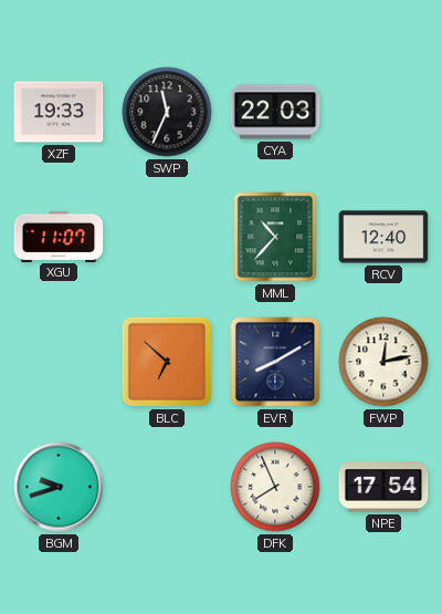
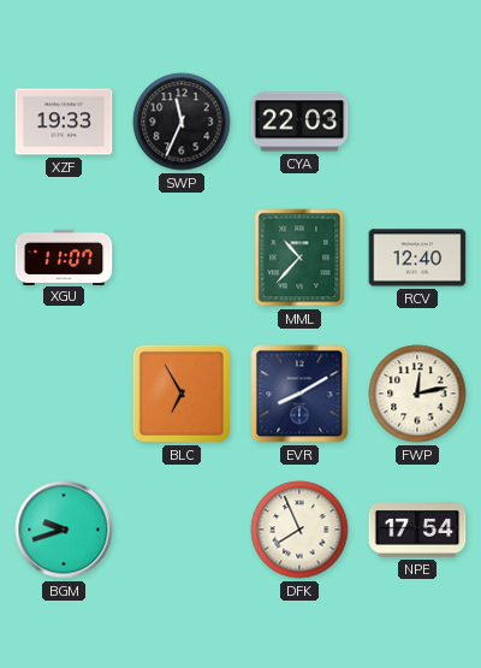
BLC: 6:52 -> 6:55
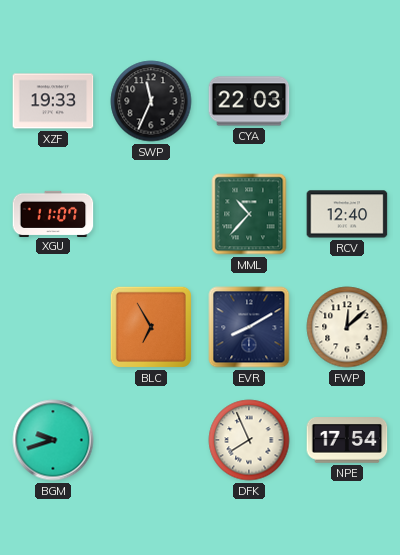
FWP: 12:13 -> 12:08
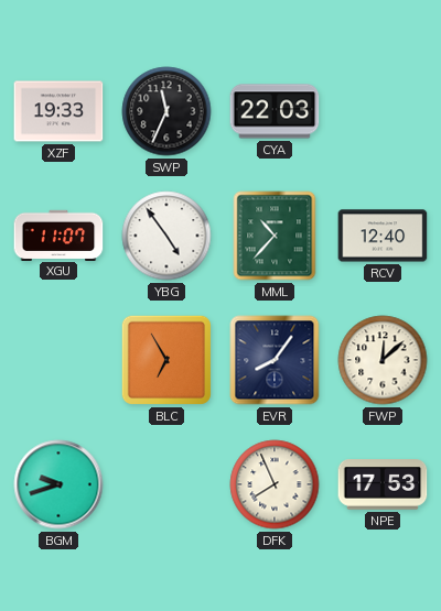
YBG: none -> 4:54
EVR: 8:10 -> 8:06
NPE: 17:54 -> 17:53
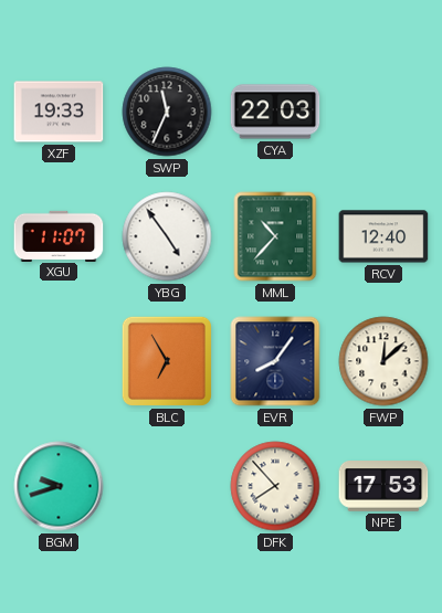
DFK: 7:56 -> 7:53
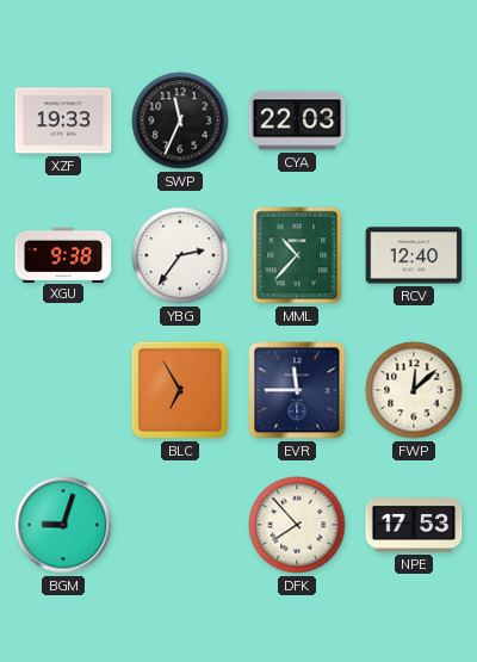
XGU: 11:07 -> 9:38
YBG: 4:54 -> 2:36
EVR: 8:06 -> 11:45
BGM: 9:42 -> 9:03
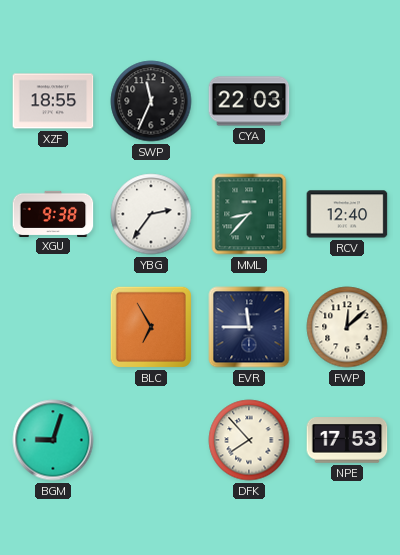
XZF: 19:33 -> 18:55
MML: 10:37 -> 8:37
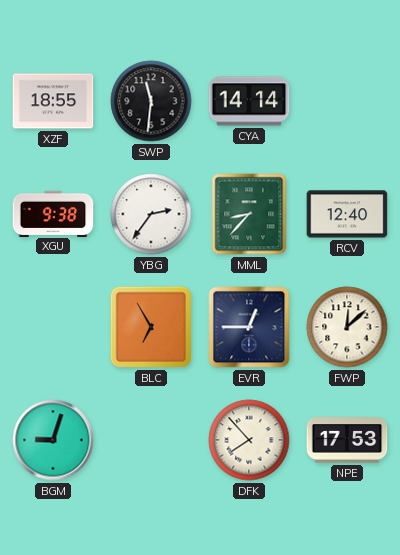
SWP: 11:34 -> 11:31
CYA: 22:03 -> 14:14
EVR: 11:45 -> 12:45
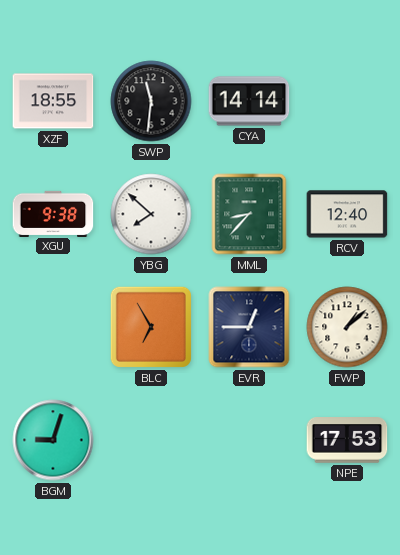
YBG: 2:36 -> 7:52
FWP: 12:08 -> 1:08
DFK: 7:53 -> none
